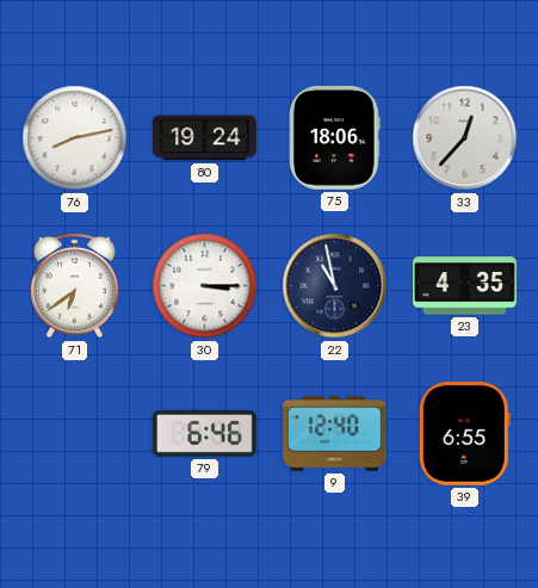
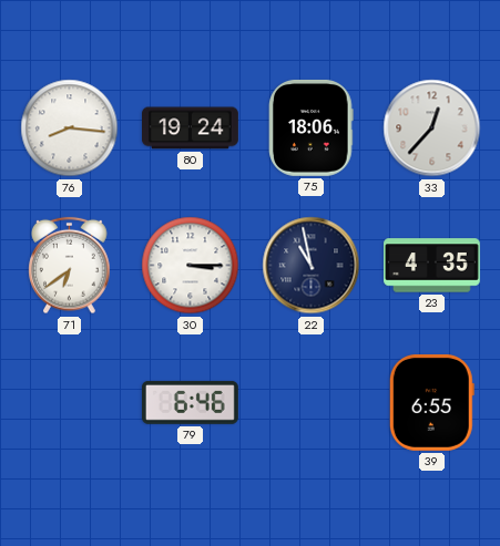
76: 8:13 -> 8:16
9: 12:40 -> none
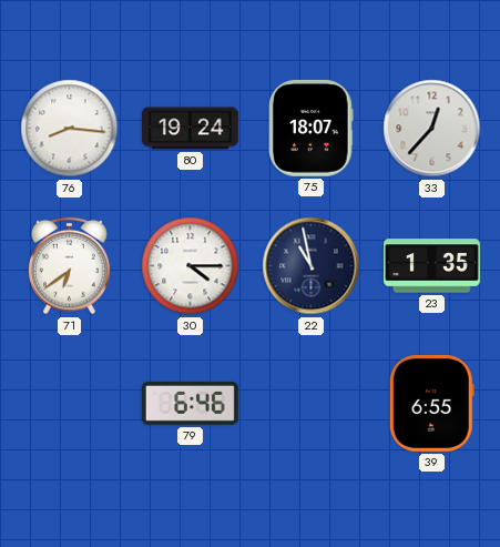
75: 18:06 -> 18:07
30: 3:15 -> 4:15
23: 4:35 -> 1:35
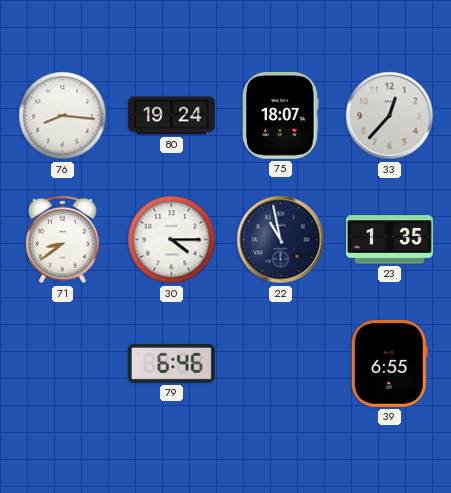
71: 6:39 -> 8:39
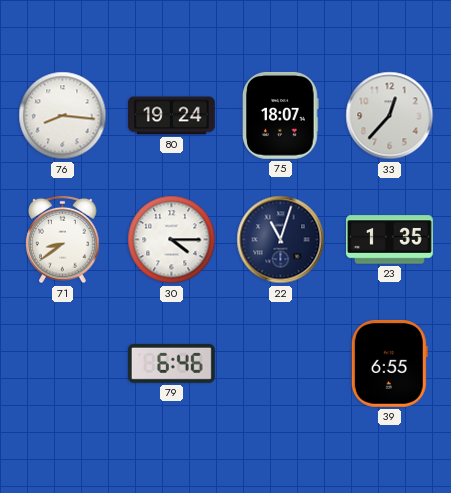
22: 10:58 -> 11:03
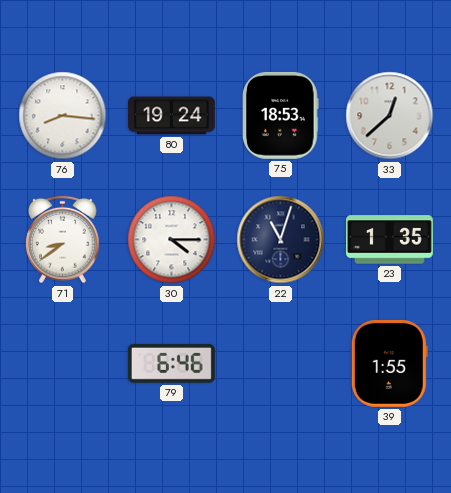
75: 18:07 -> 18:53
33: 12:37 -> 12:38
39: 6:55 -> 1:55
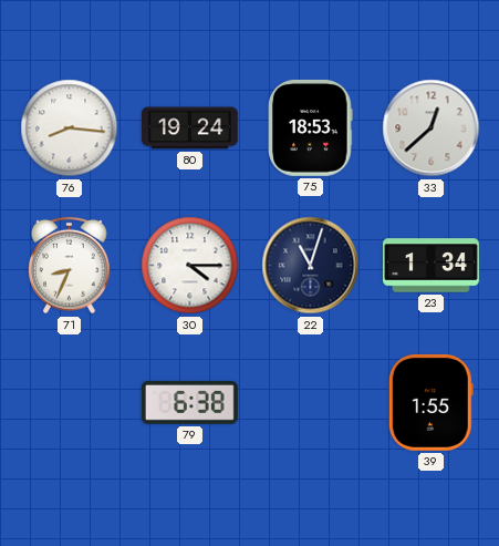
71: 8:39 -> 8:34
23: 1:35 -> 1:34
79: 6:46 -> 6:38
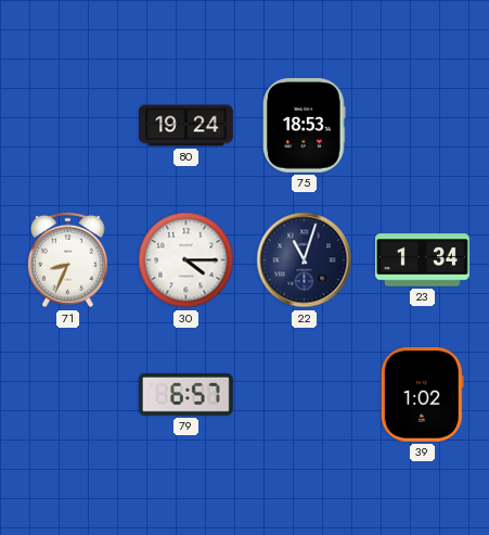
76: 8:16 -> none
33: 12:38 -> none
79: 6:38 -> 6:57
39: 1:55 -> 1:02
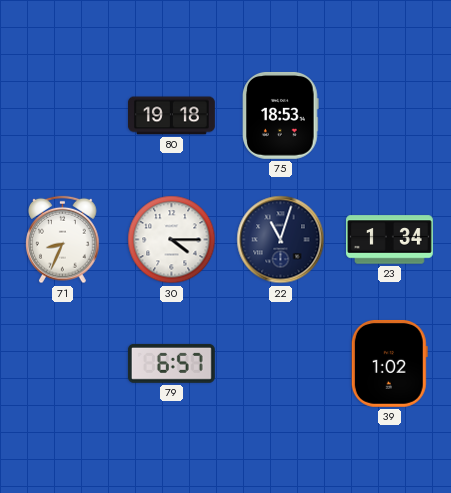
80: 19:24 -> 19:18
